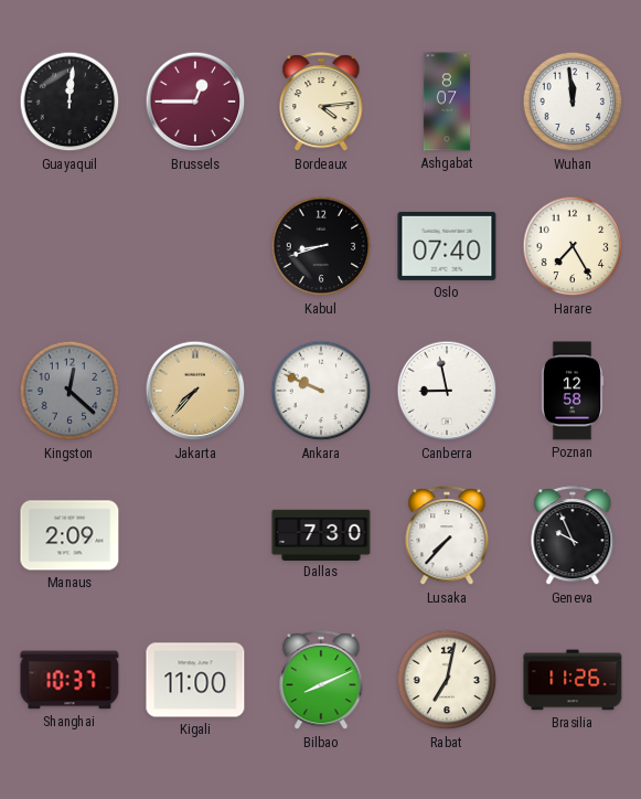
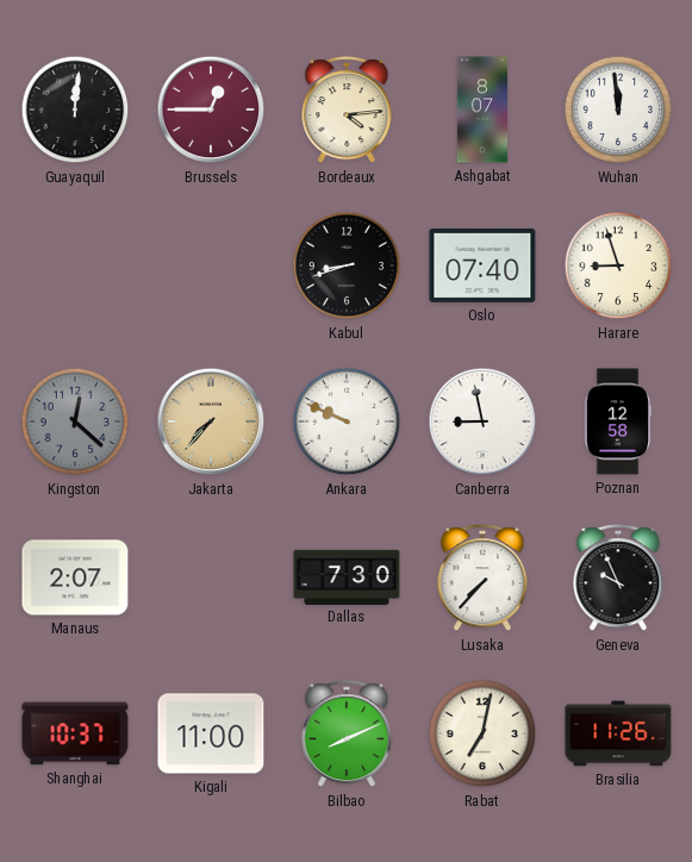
Harare: 7:25 -> 8:57
Manaus: 2:09 -> 2:07
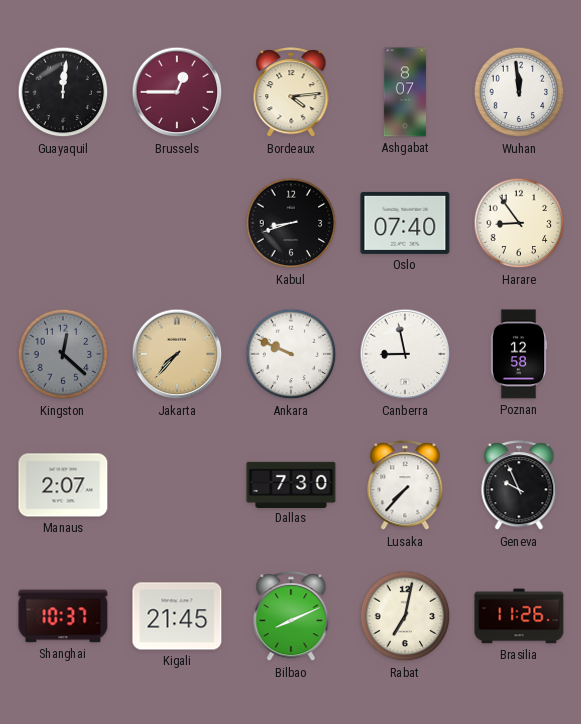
Harare: 8:57 -> 8:54
Kigali: 11:00 -> 21:45
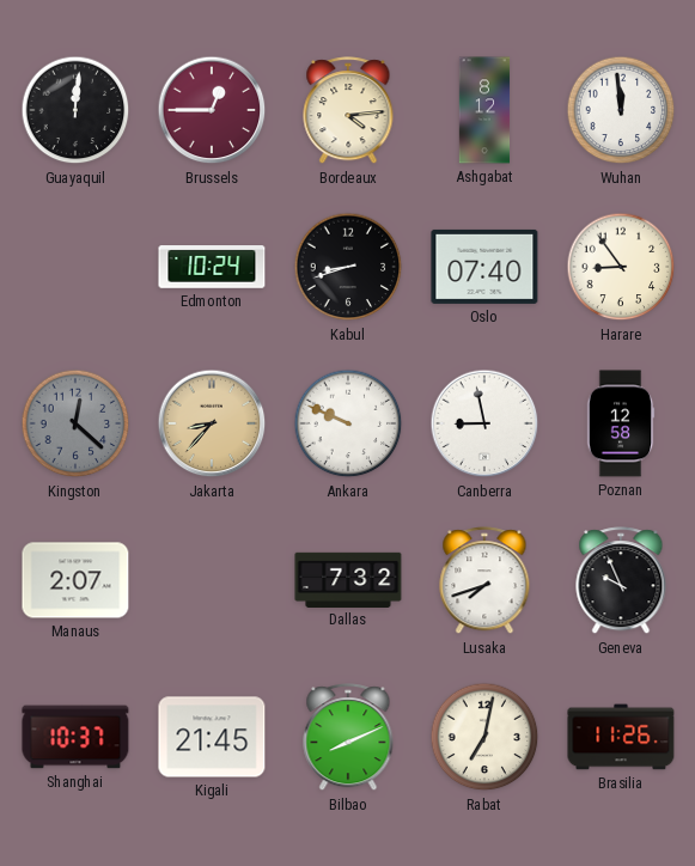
Ashgabat: 8:07 -> 8:12
Edmonton: none -> 10:24
Jakarta: 7:37 -> 8:37
Dallas: 7:30 -> 7:32
Lusaka: 7:37 -> 7:42
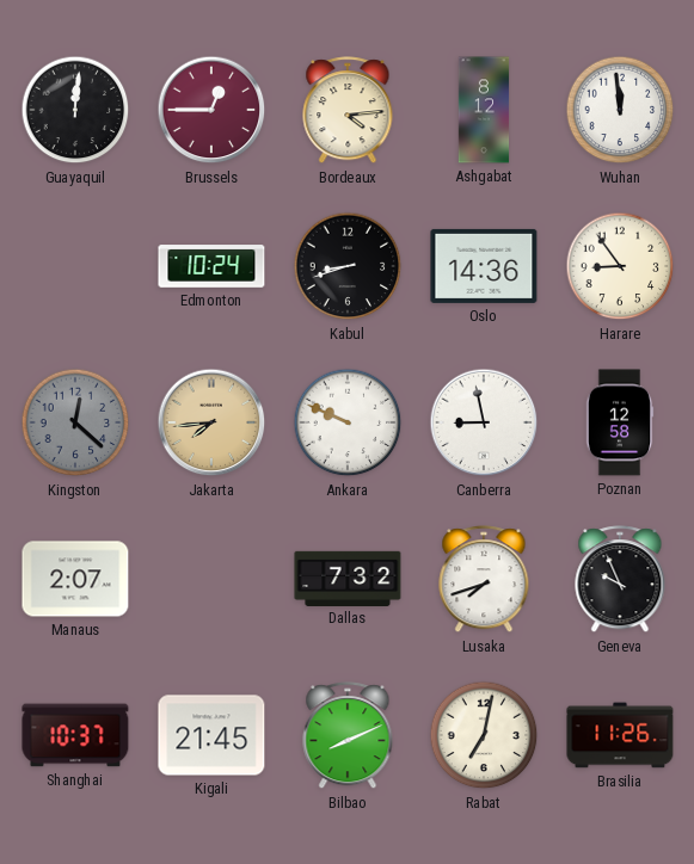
Oslo: 07:40 -> 14:36
Jakarta: 8:37 -> 7:44
